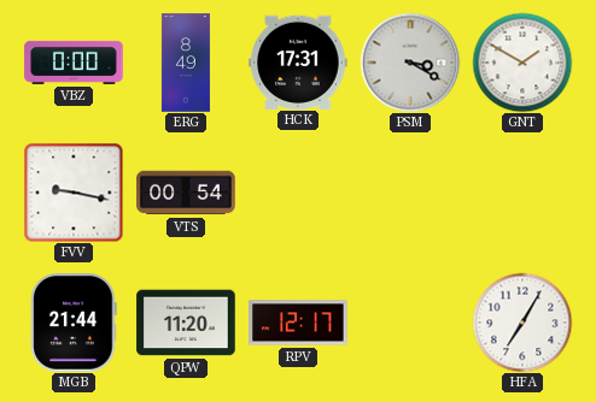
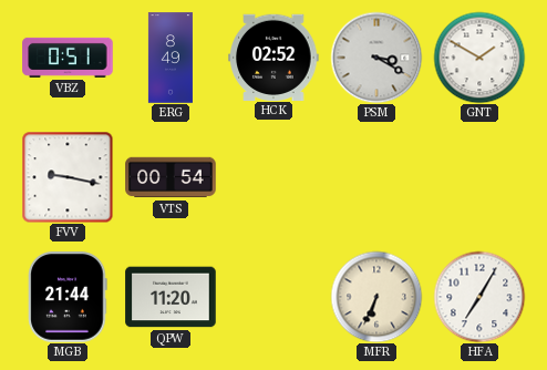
VBZ: 0:00 -> 0:51
HCK: 17:31 -> 02:52
RPV: 12:17 -> none
MFR: none -> 6:34
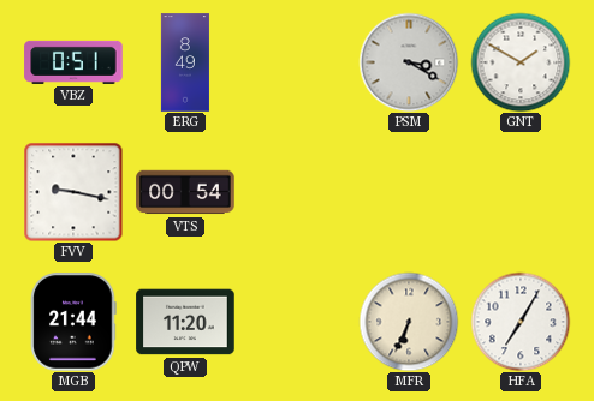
HCK: 02:52 -> none
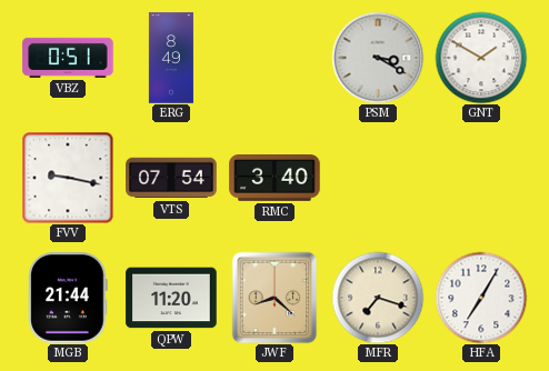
VTS: 00:54 -> 07:54
RMC: none -> 3:40
JWF: none -> 8:22
MFR: 6:34 -> 7:18
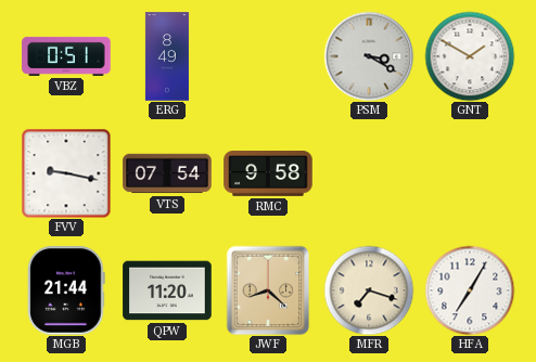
RMC: 3:40 -> 9:58
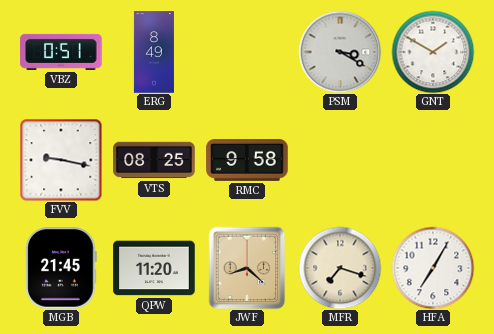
VTS: 07:54 -> 08:25
MGB: 21:44 -> 21:45
